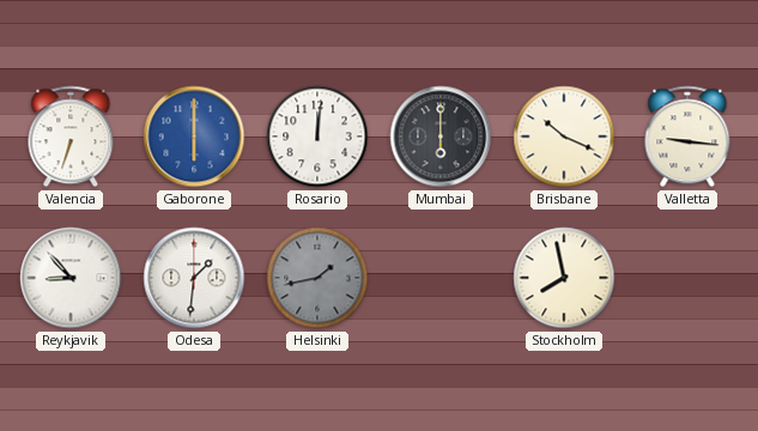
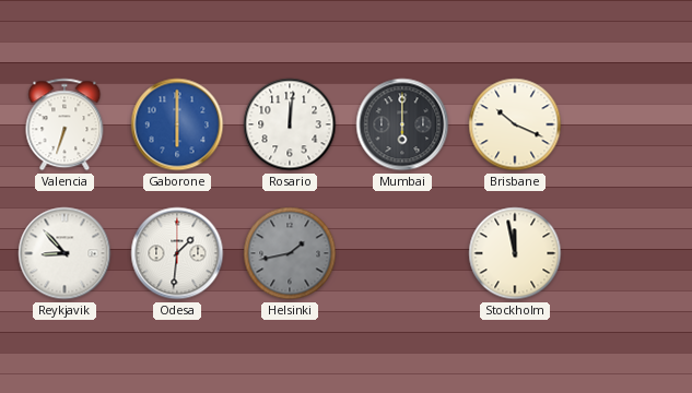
Valletta: 9:16 -> none
Stockholm: 7:58 -> 11:58
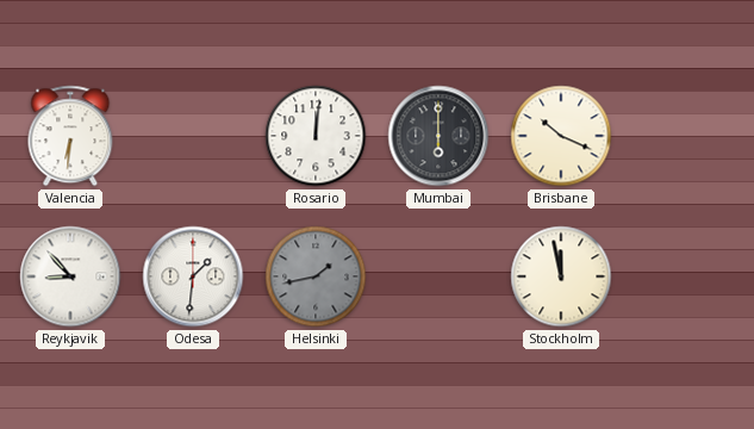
Valencia: 6:33 -> 6:31
Gaborone: 6:00 -> none
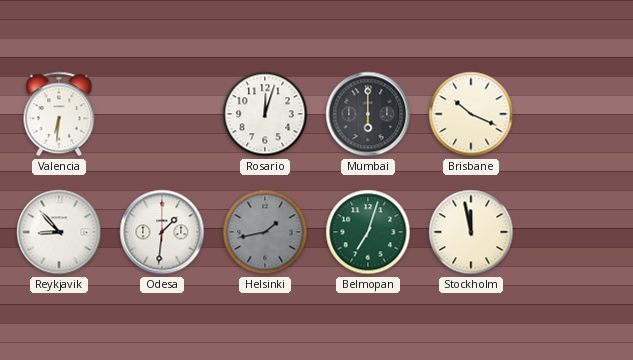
Rosario: 12:01 -> 12:03
Belmopan: none -> 7:03
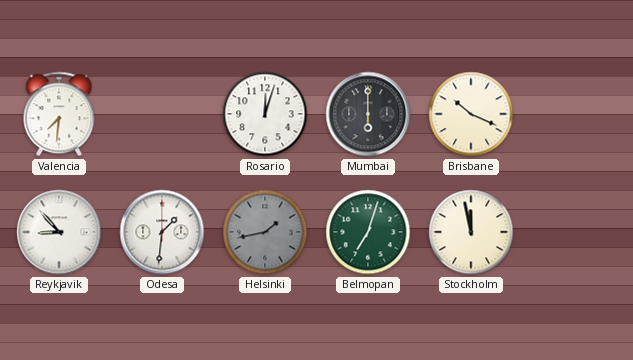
Valencia: 6:31 -> 7:31
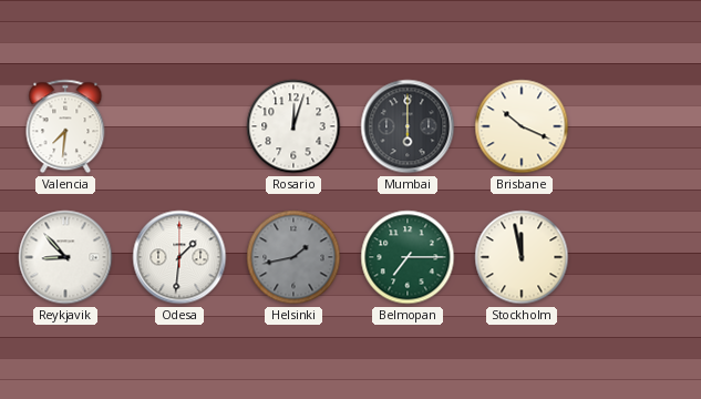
Belmopan: 7:03 -> 7:15
